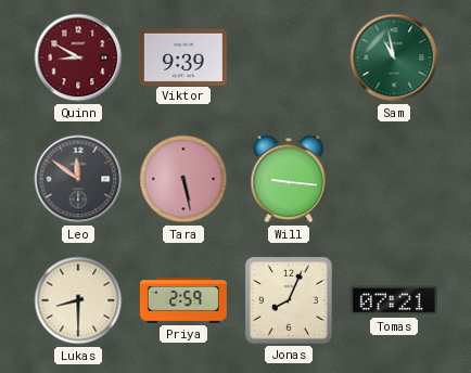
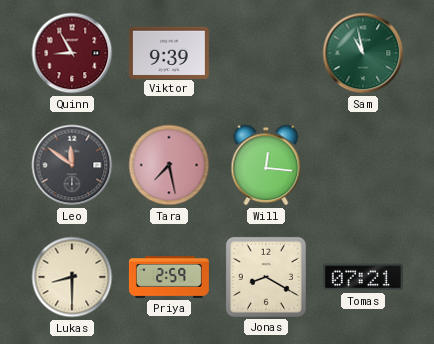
Quinn: 8:50 -> 8:55
Tara: 5:28 -> 7:28
Will: 9:16 -> 12:16
Jonas: 8:04 -> 8:20
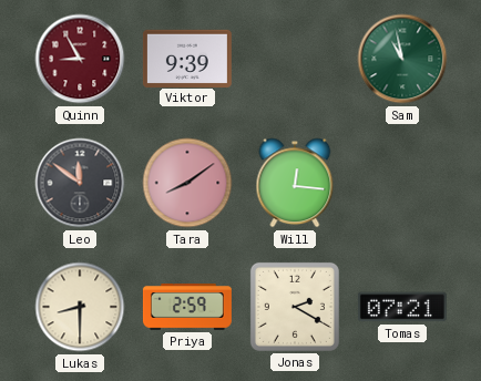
Tara: 7:28 -> 8:09
Jonas: 8:20 -> 2:20
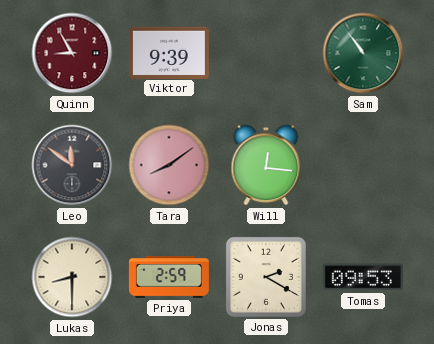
Sam: 10:58 -> 10:54
Tomas: 07:21 -> 09:53
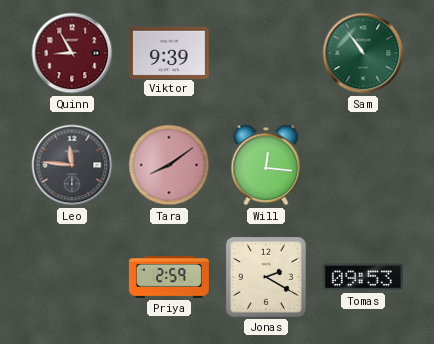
Leo: 11:51 -> 11:46
Lukas: 8:30 -> none
